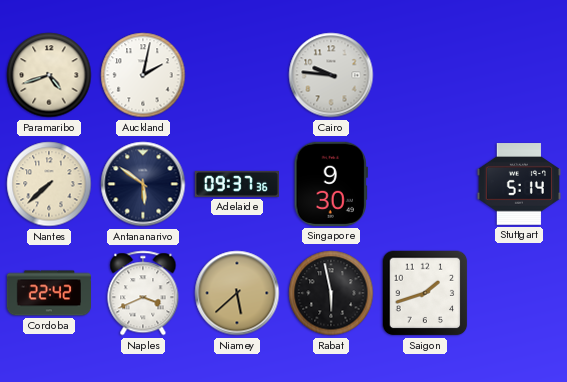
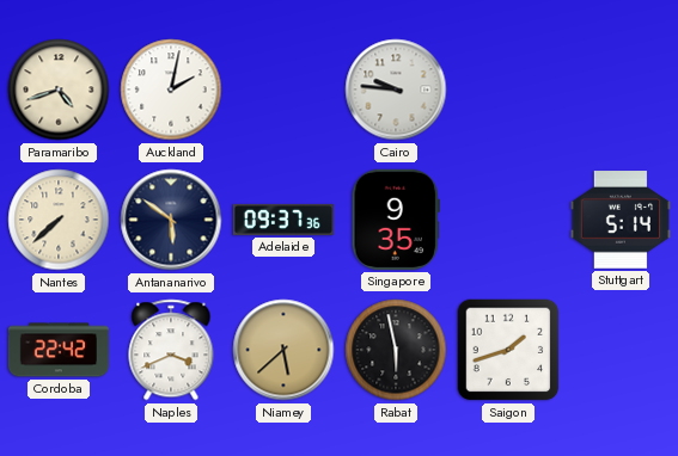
Singapore: 9:30 -> 9:35
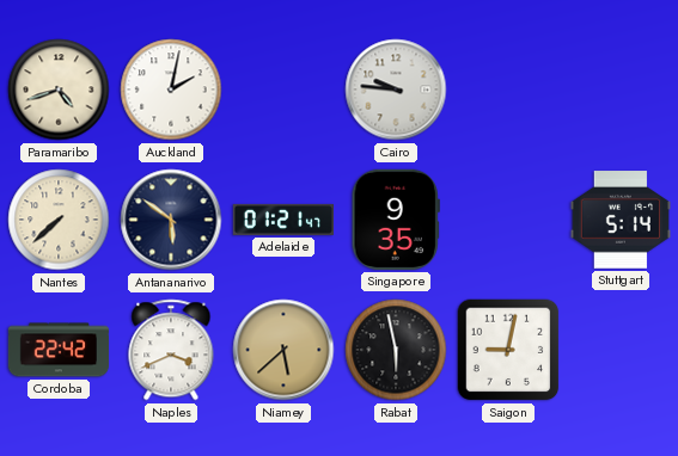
Adelaide: 09:37 -> 01:21
Saigon: 1:42 -> 9:02
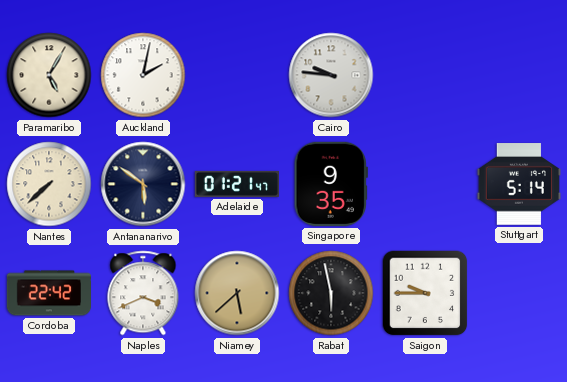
Paramaribo: 4:42 -> 5:05
Saigon: 9:02 -> 9:45
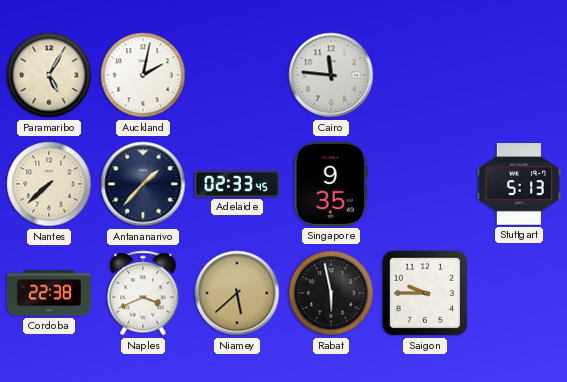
Cairo: 9:46 -> 11:46
Antananarivo: 5:51 -> 1:37
Adelaide: 01:21 -> 02:33
Stuttgart: 5:14 -> 5:13
Cordoba: 22:42 -> 22:38
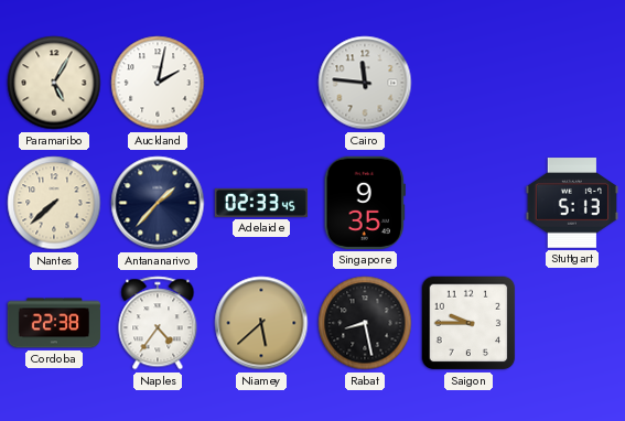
Naples: 3:41 -> 4:36
Rabat: 5:58 -> 8:28
